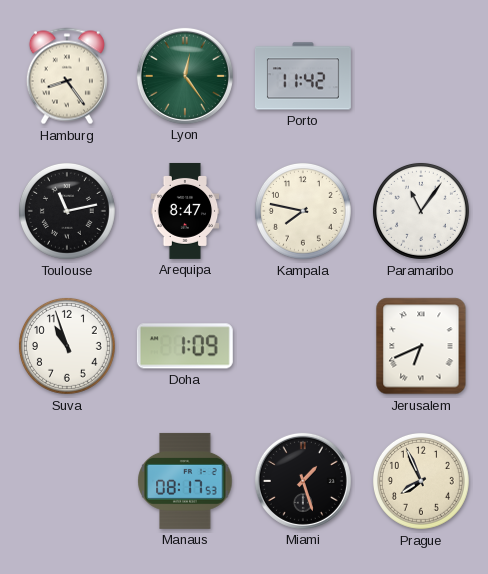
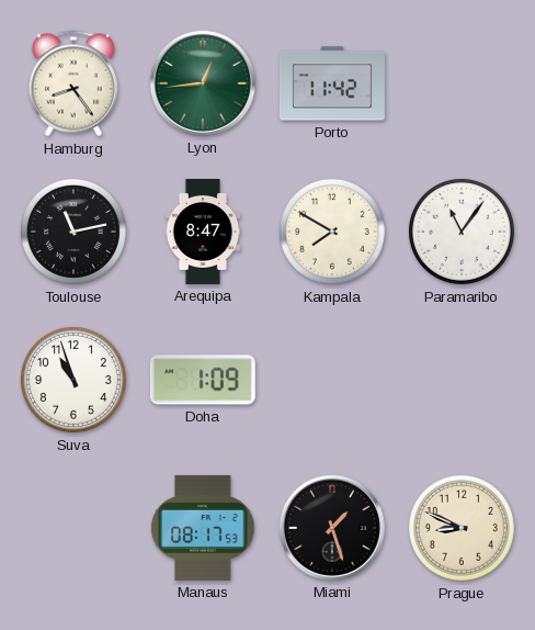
Lyon: 12:24 -> 12:44
Kampala: 7:47 -> 7:50
Jerusalem: 6:41 -> none
Prague: 7:56 -> 8:49
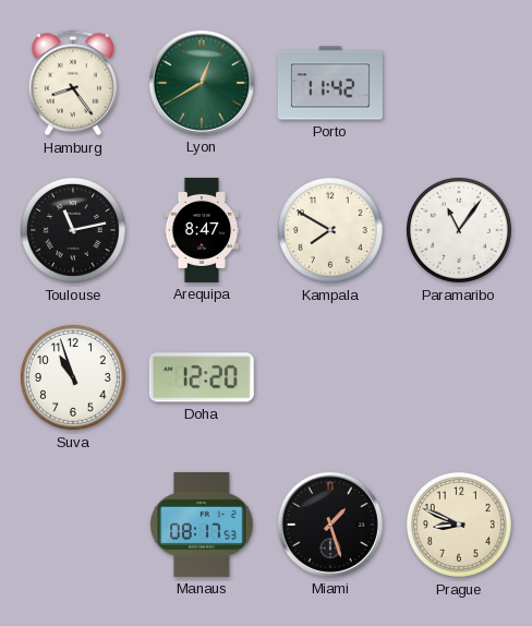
Lyon: 12:44 -> 12:40
Doha: 1:09 -> 12:20
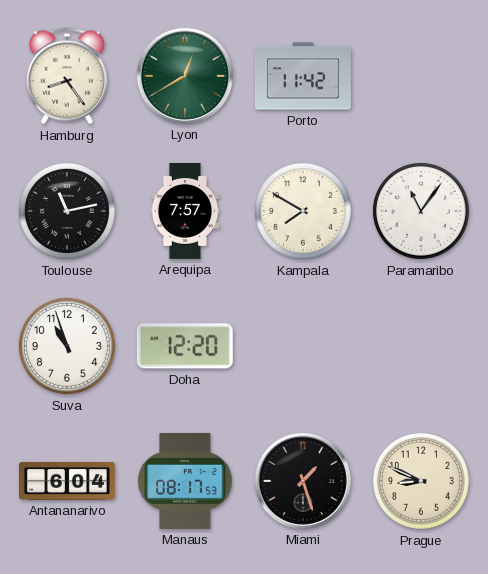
Arequipa: 8:47 -> 7:57
Antananarivo: none -> 6:04
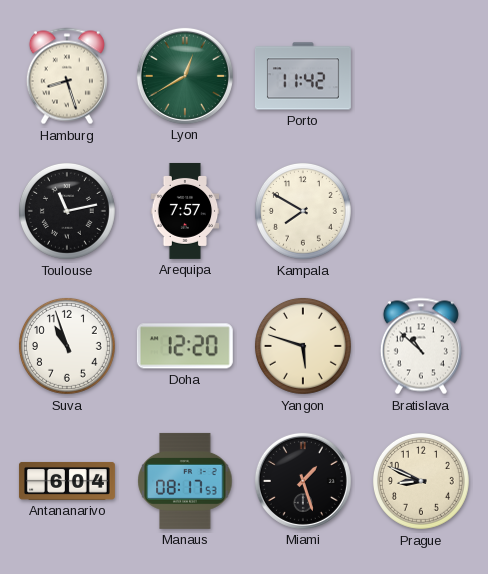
Hamburg: 8:24 -> 8:27
Paramaribo: 11:06 -> none
Yangon: none -> 5:48
Bratislava: none -> 10:52
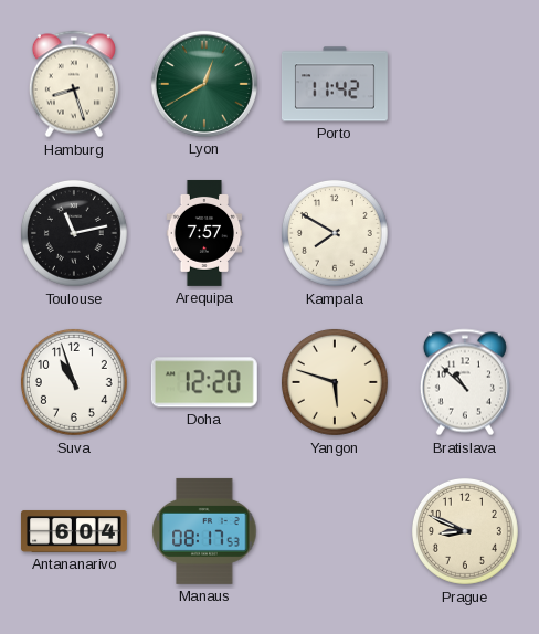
Miami: 1:27 -> none
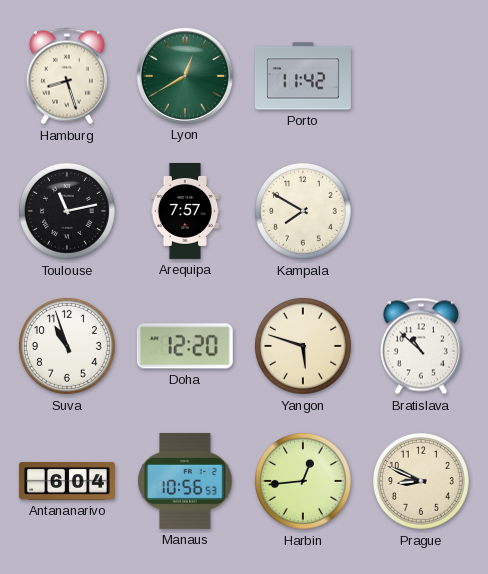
Manaus: 08:17 -> 10:56
Harbin: none -> 12:44
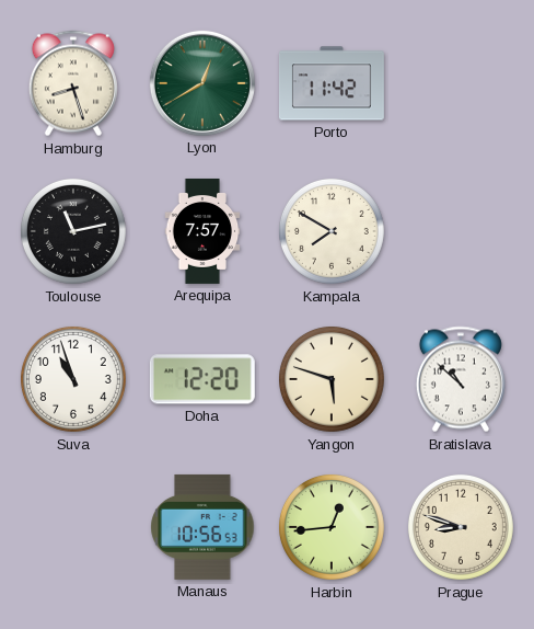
Antananarivo: 6:04 -> none
Prague: 8:49 -> 8:48
